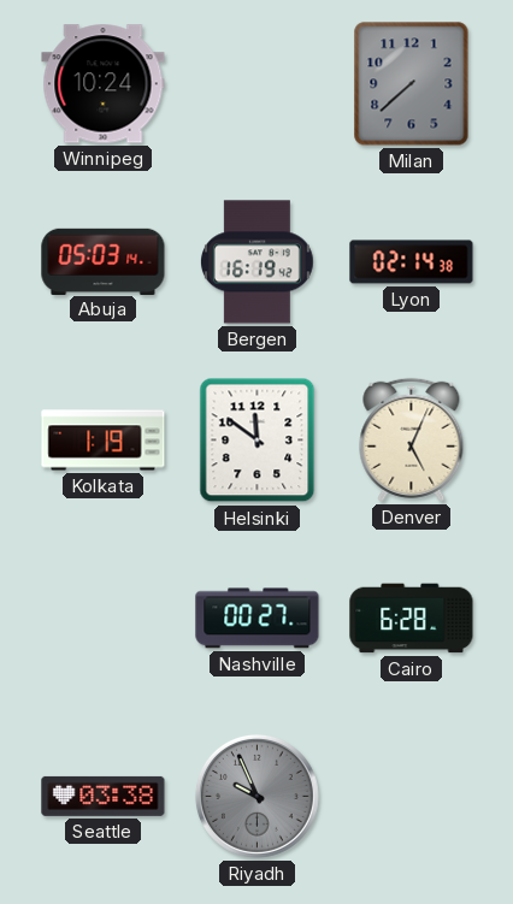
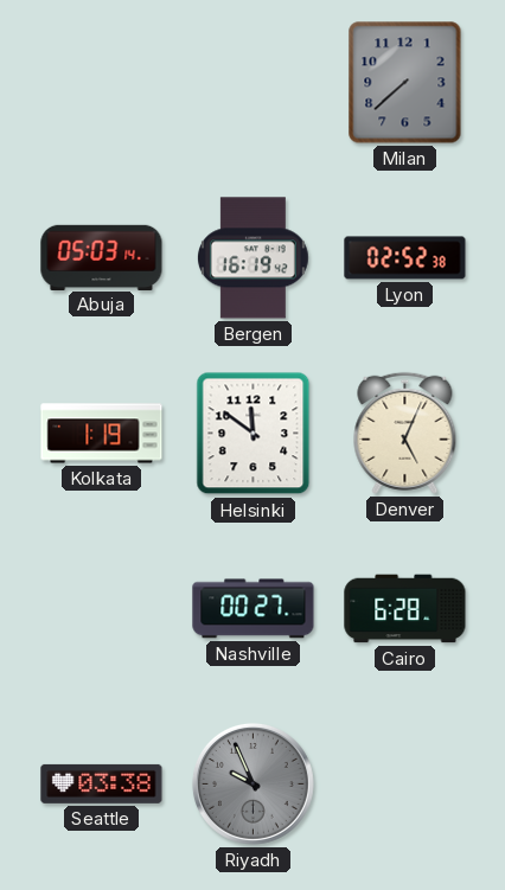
Winnipeg: 10:24 -> none
Lyon: 02:14 -> 02:52
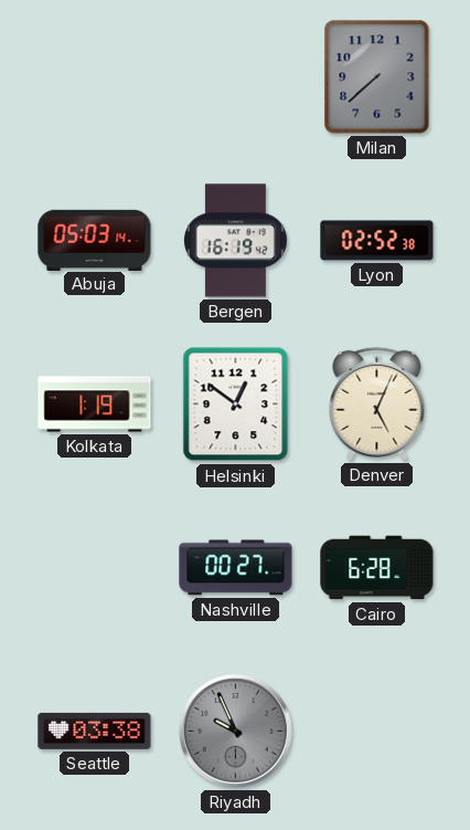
Helsinki: 11:51 -> 12:51
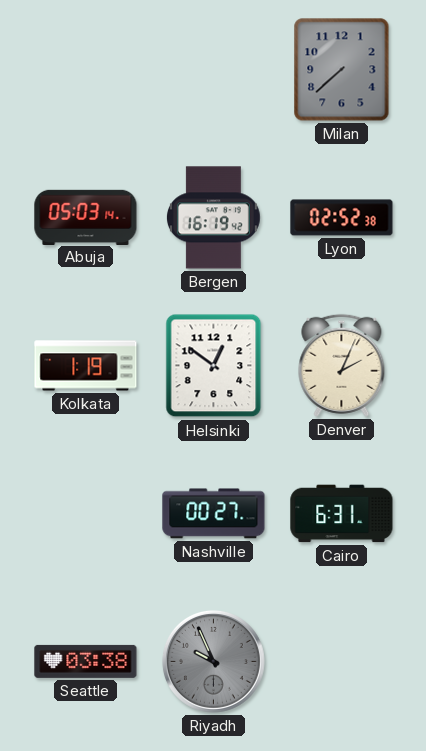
Denver: 5:04 -> 2:04
Cairo: 6:28 -> 6:31
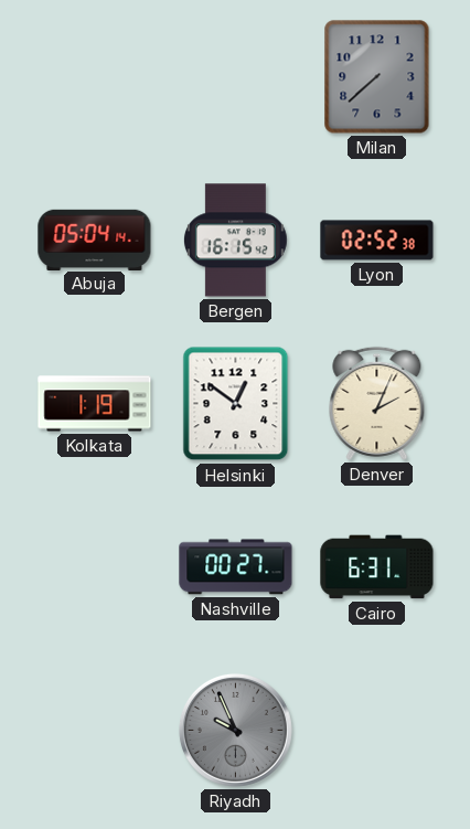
Abuja: 05:03 -> 05:04
Bergen: 16:19 -> 16:15
Seattle: 03:38 -> none
